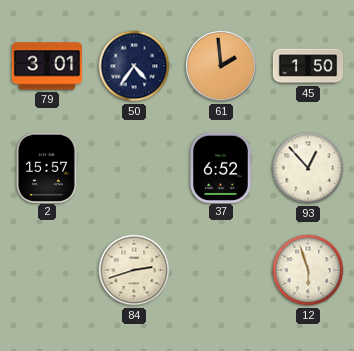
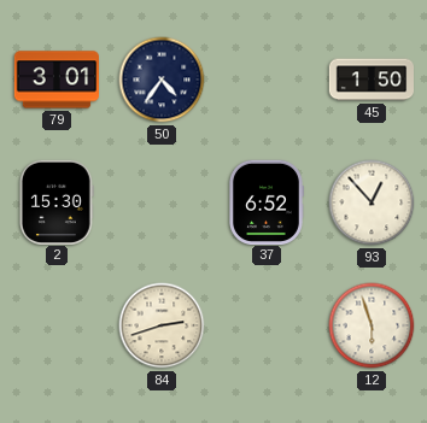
61: 1:59 -> none
2: 15:57 -> 15:30
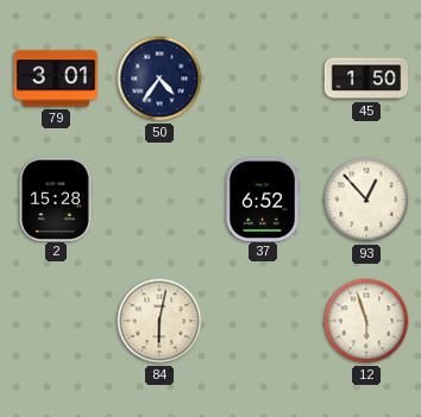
2: 15:30 -> 15:28
84: 2:42 -> 6:02
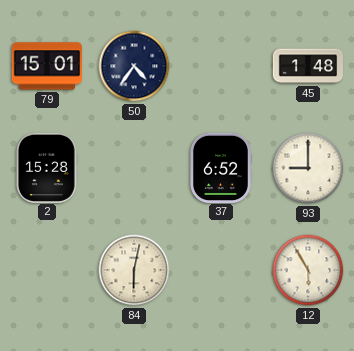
79: 3:01 -> 15:01
45: 1:50 -> 1:48
93: 12:53 -> 9:00
12: 5:57 -> 5:55
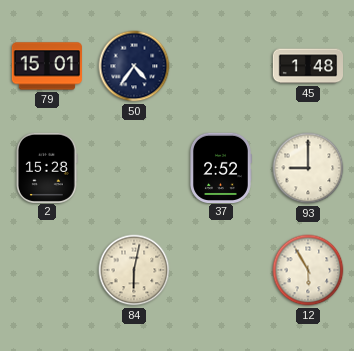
37: 6:52 -> 2:52
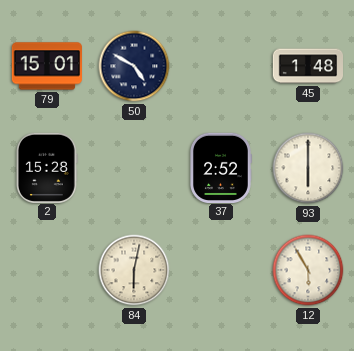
50: 4:36 -> 4:50
93: 9:00 -> 6:00
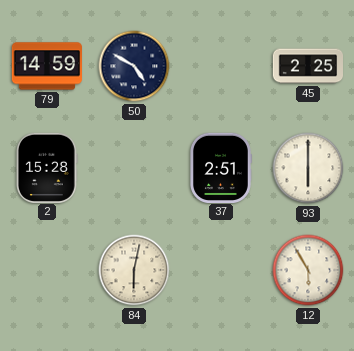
79: 15:01 -> 14:59
45: 1:48 -> 2:25
37: 2:52 -> 2:51
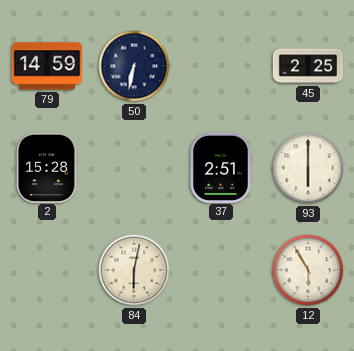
50: 4:50 -> 6:32
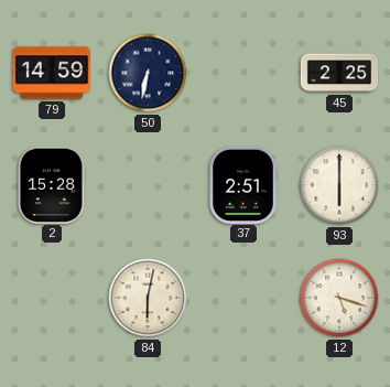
12: 5:55 -> 5:18
